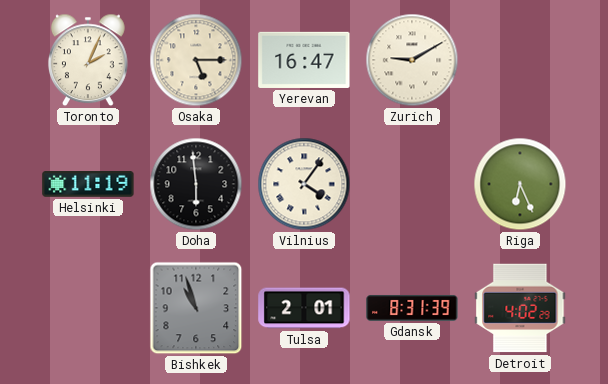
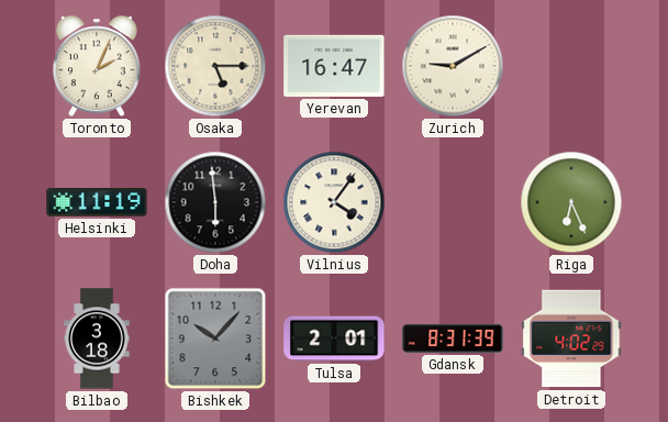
Bilbao: none -> 3:18
Bishkek: 10:57 -> 10:07
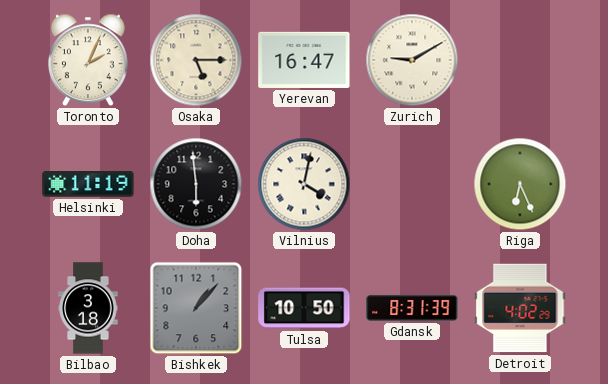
Vilnius: 4:06 -> 4:02
Bishkek: 10:07 -> 1:07
Tulsa: 2:01 -> 10:50
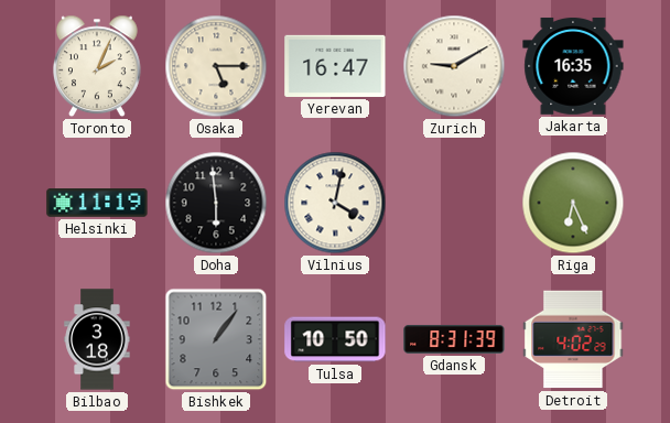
Jakarta: none -> 16:35
Bishkek: 1:07 -> 1:06
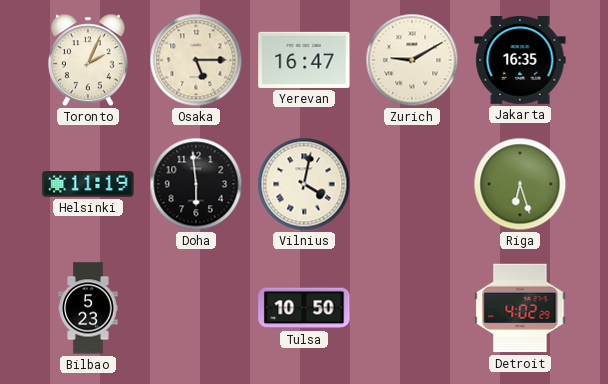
Riga: 6:26 -> 6:27
Bilbao: 3:18 -> 5:23
Bishkek: 1:06 -> none
Gdansk: 8:31 -> none
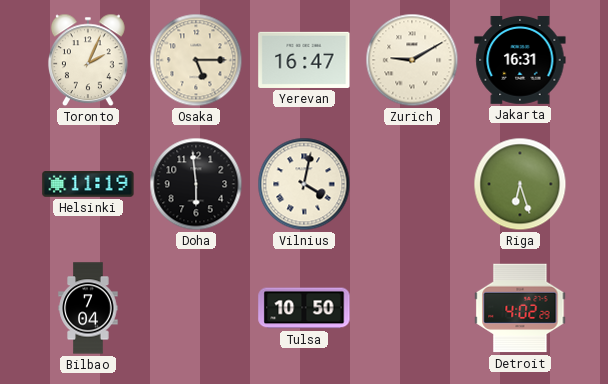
Jakarta: 16:35 -> 16:31
Bilbao: 5:23 -> 7:04
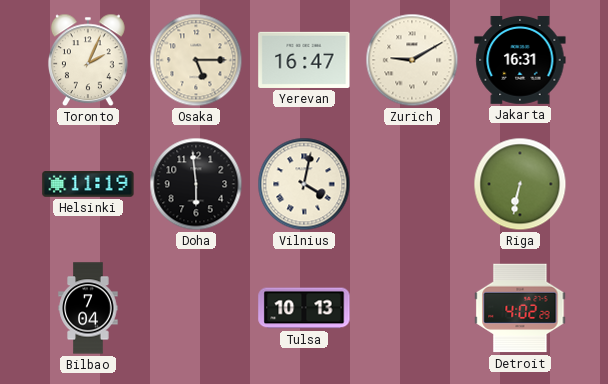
Riga: 6:27 -> 6:32
Tulsa: 10:50 -> 10:13
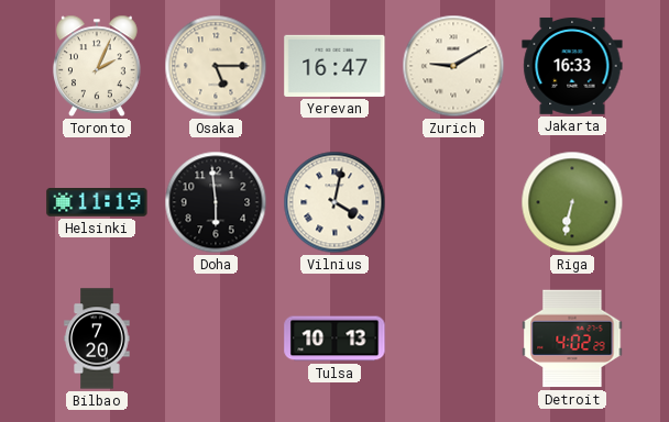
Jakarta: 16:31 -> 16:33
Bilbao: 7:04 -> 7:20
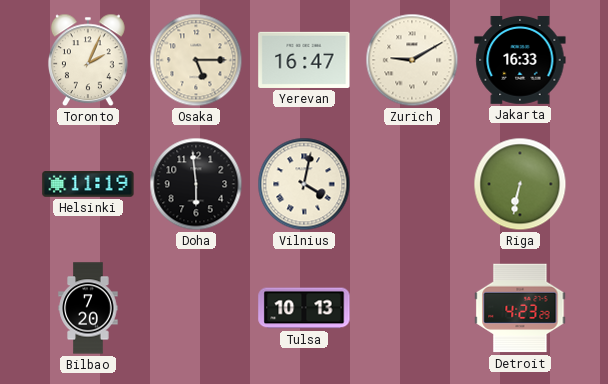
Detroit: 4:02 -> 4:23
